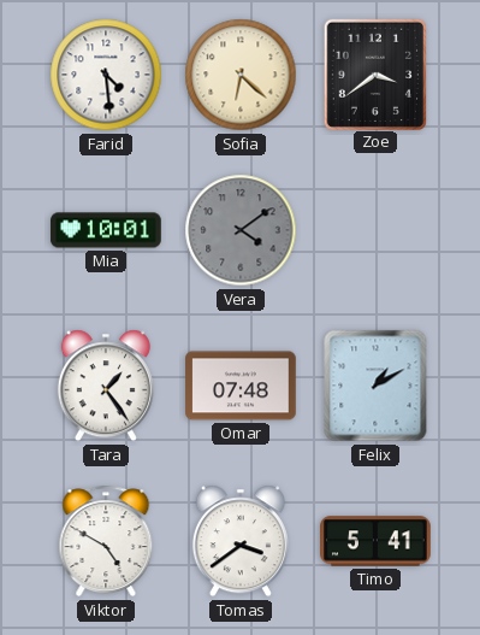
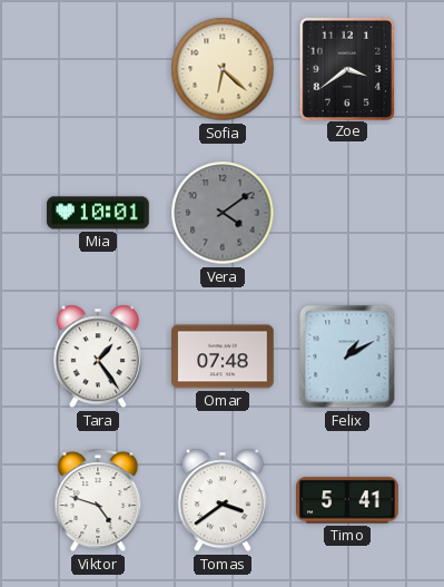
Farid: 4:29 -> none
Viktor: 4:50 -> 4:48
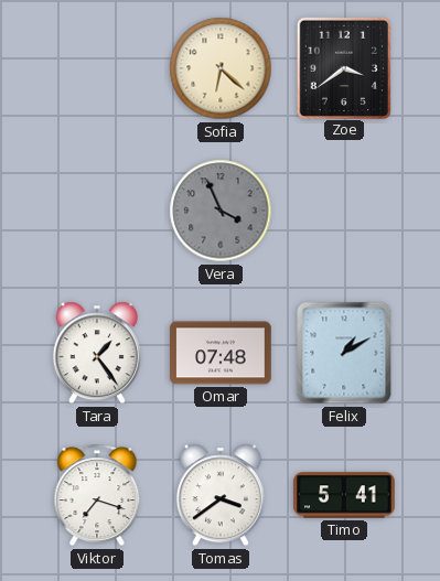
Mia: 10:01 -> none
Vera: 4:09 -> 3:56
Viktor: 4:48 -> 7:18
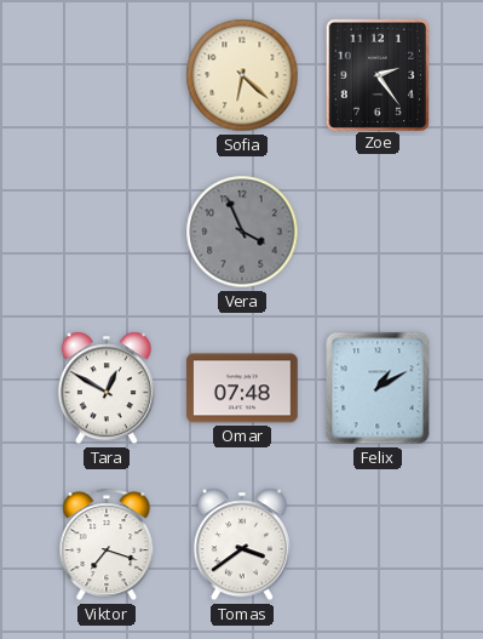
Zoe: 3:39 -> 2:24
Tara: 1:24 -> 12:50
Timo: 5:41 -> none
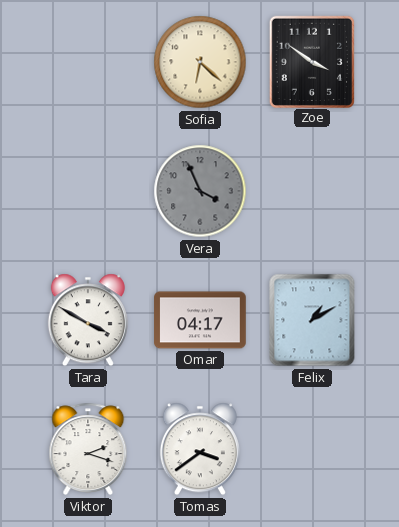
Zoe: 2:24 -> 3:51
Tara: 12:50 -> 3:50
Omar: 07:48 -> 04:17
Viktor: 7:18 -> 2:18
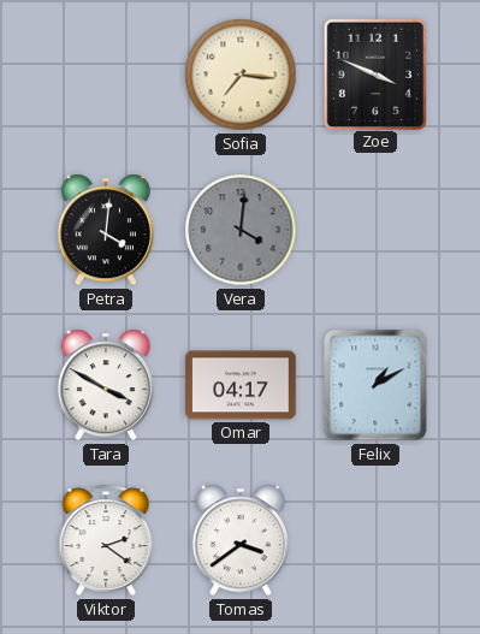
Sofia: 6:22 -> 7:16
Zoe: 3:51 -> 3:49
Petra: none -> 4:01
Vera: 3:56 -> 4:01
Viktor: 2:18 -> 2:21
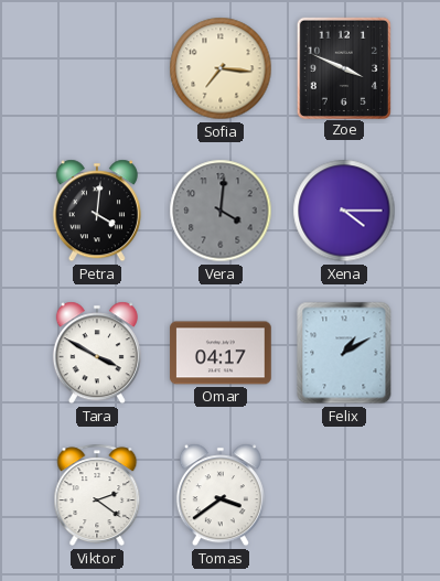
Xena: none -> 4:15
